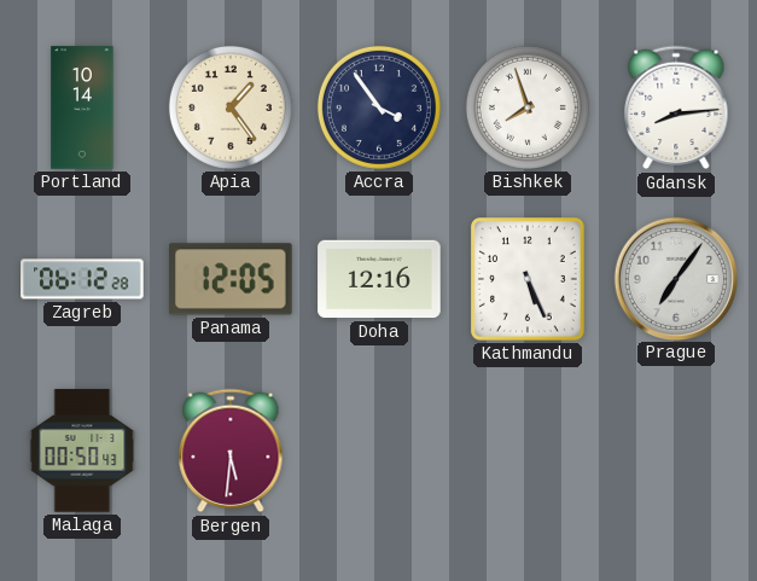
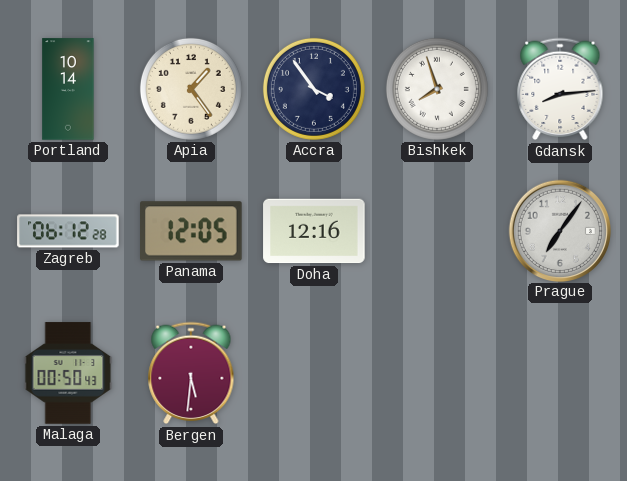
Kathmandu: 5:26 -> none
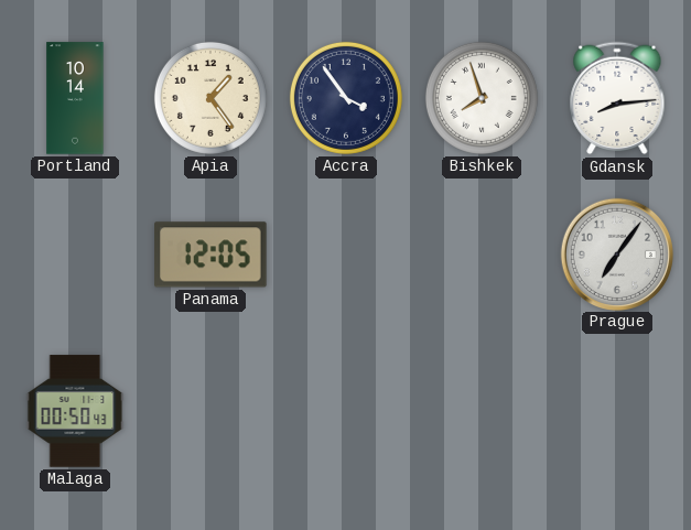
Zagreb: 06:12 -> none
Doha: 12:16 -> none
Bergen: 5:31 -> none
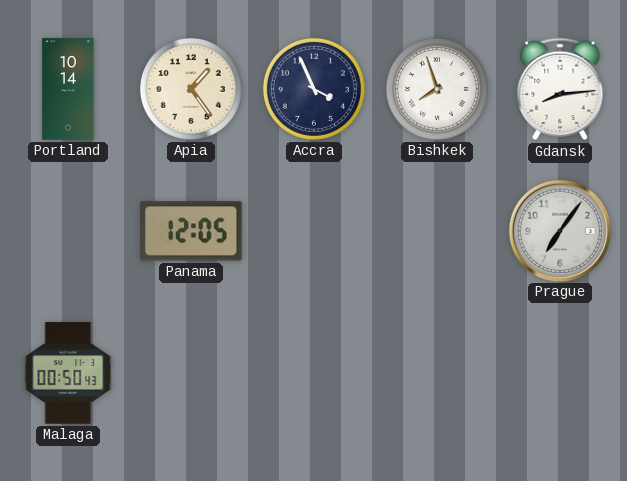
Accra: 3:54 -> 3:56
